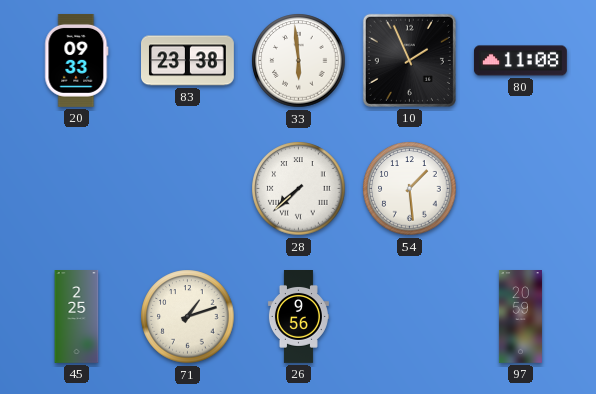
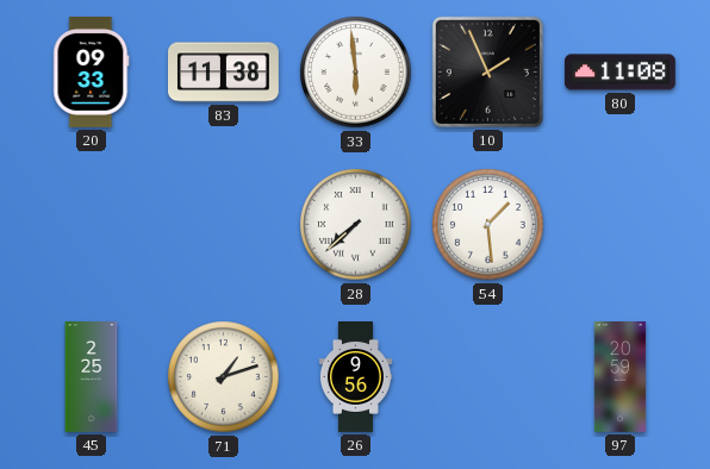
83: 23:38 -> 11:38
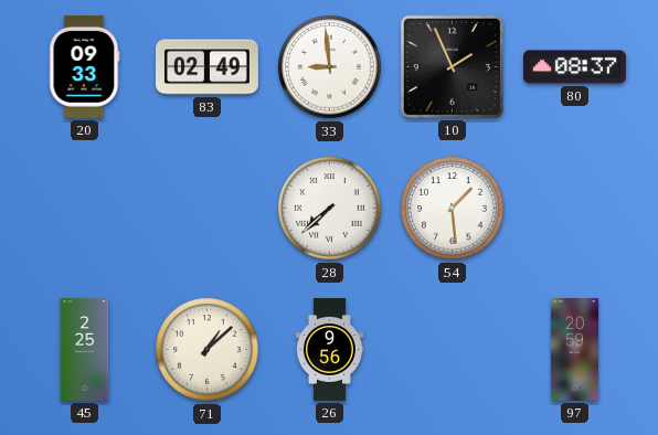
83: 11:38 -> 02:49
33: 5:59 -> 8:59
80: 11:08 -> 08:37
71: 1:12 -> 1:08
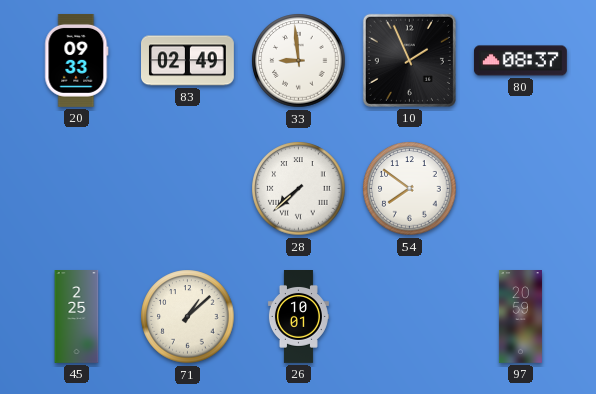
54: 1:29 -> 7:51
26: 9:56 -> 10:01
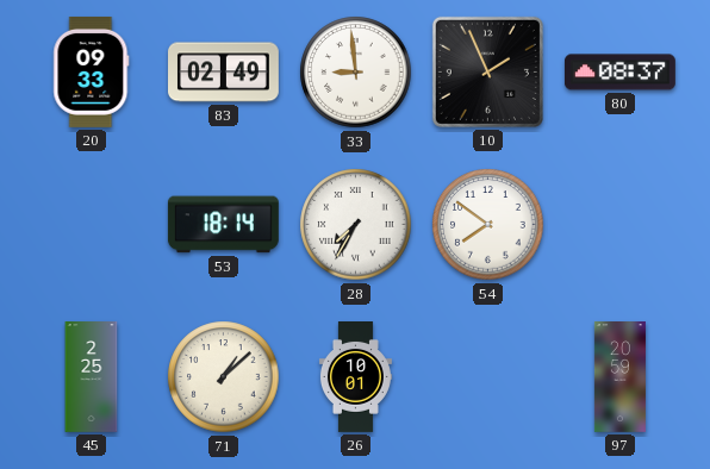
53: none -> 18:14
28: 7:38 -> 7:35
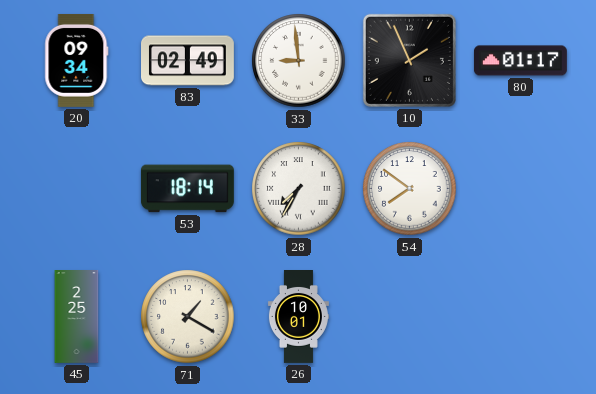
20: 09:33 -> 09:34
80: 08:37 -> 01:17
71: 1:08 -> 1:20
97: 20:59 -> none
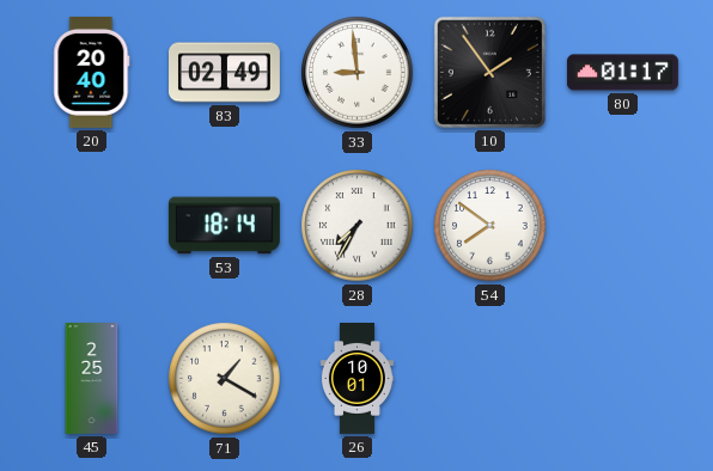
20: 09:34 -> 20:40
10: 1:56 -> 1:54
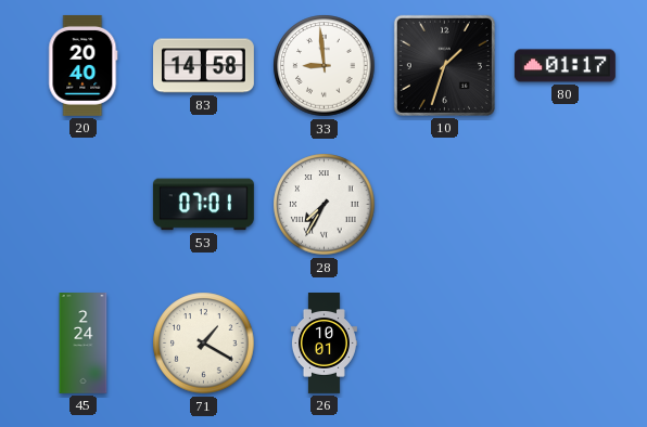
83: 02:49 -> 14:58
10: 1:54 -> 1:33
53: 18:14 -> 07:01
54: 7:51 -> none
45: 2:25 -> 2:24
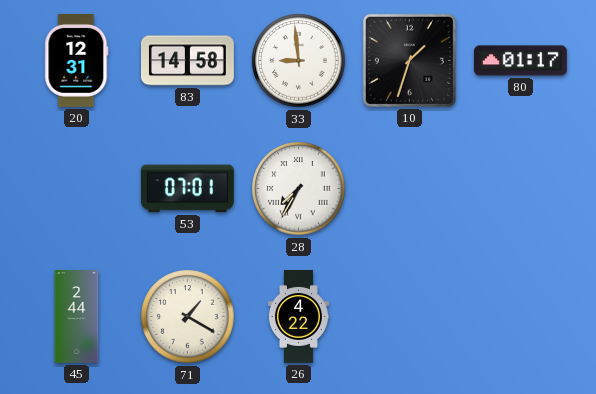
20: 20:40 -> 12:31
45: 2:24 -> 2:44
26: 10:01 -> 4:22
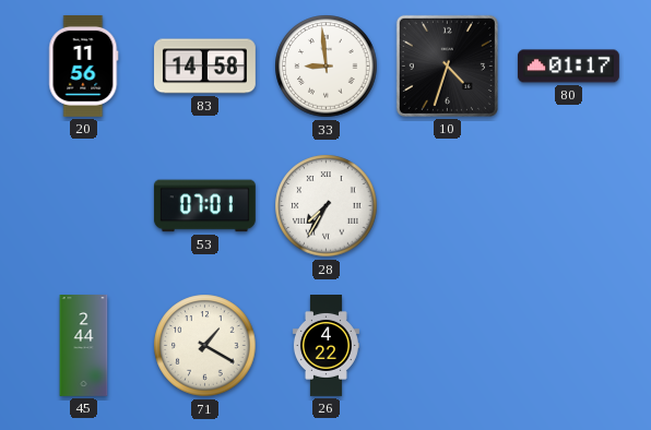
20: 12:31 -> 11:56
10: 1:33 -> 4:33
